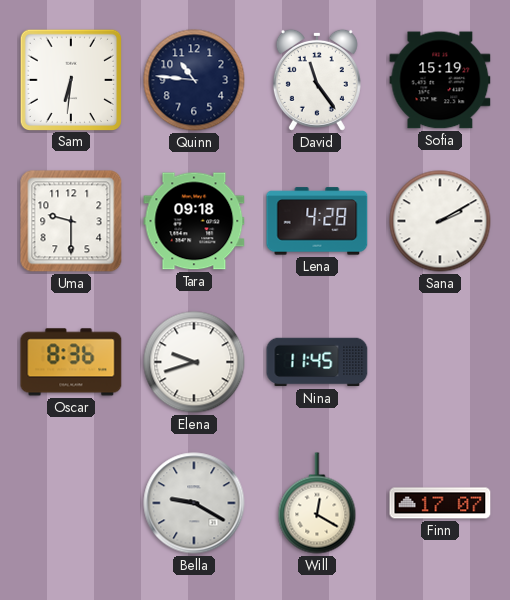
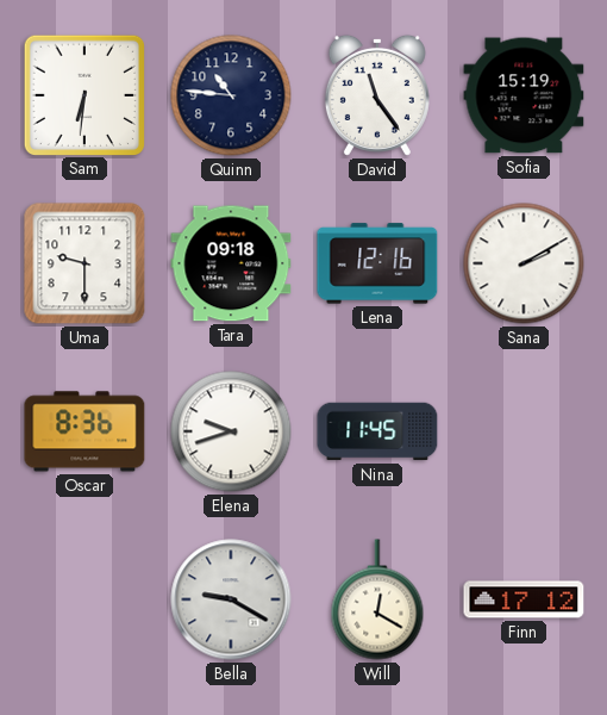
Lena: 4:28 -> 12:16
Finn: 17:07 -> 17:12
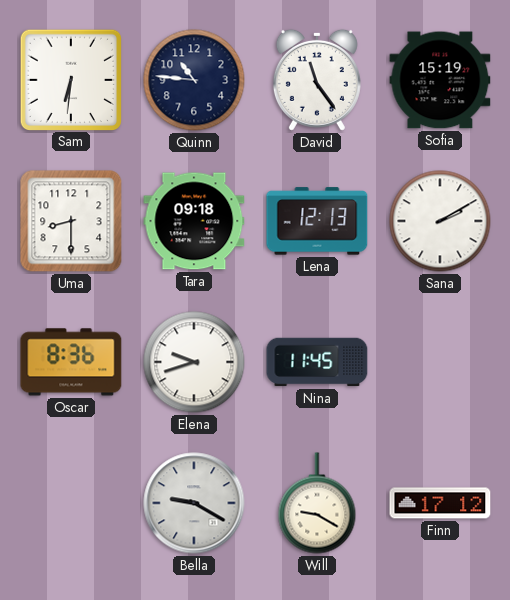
Uma: 9:30 -> 8:30
Lena: 12:16 -> 12:13
Will: 12:20 -> 9:20
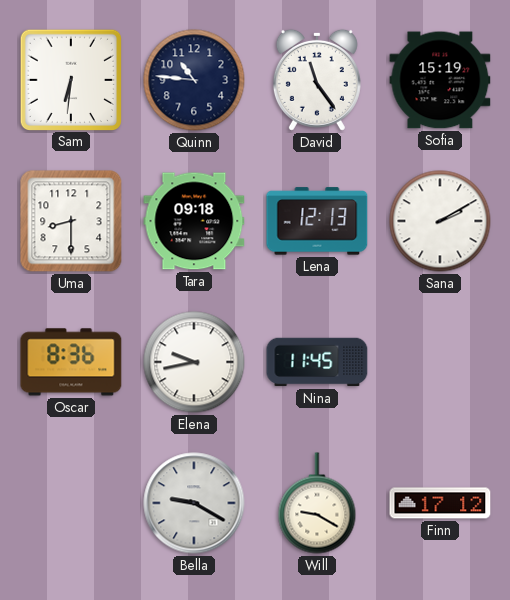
Elena: 9:42 -> 9:43
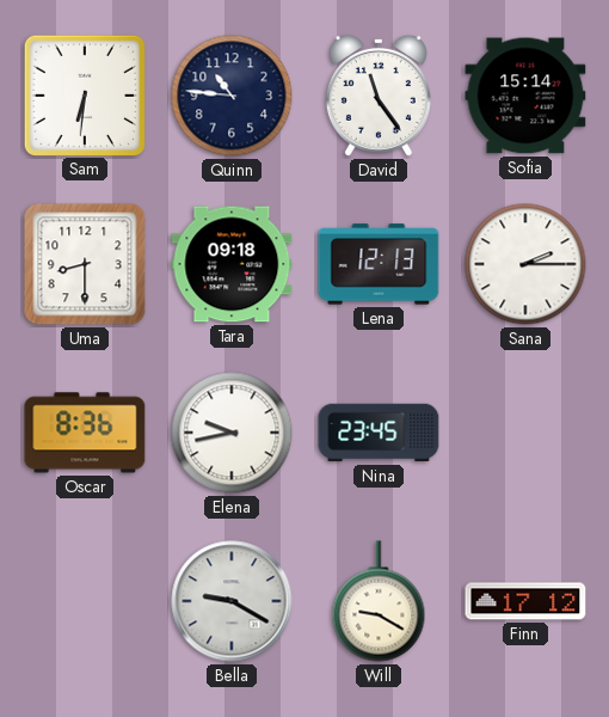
Sofia: 15:19 -> 15:14
Sana: 2:10 -> 2:15
Nina: 11:45 -> 23:45
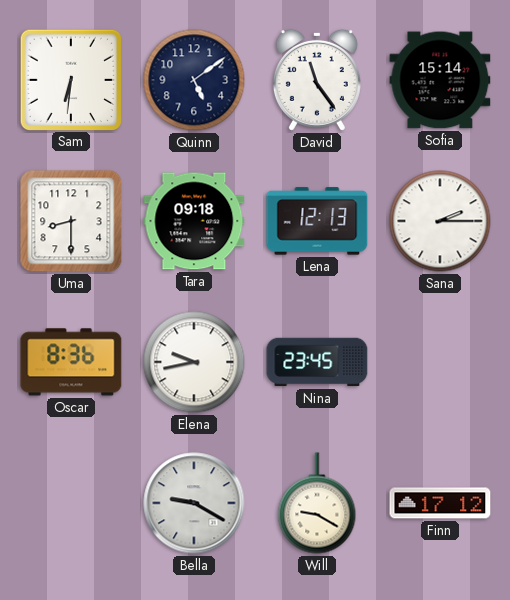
Quinn: 10:46 -> 5:09
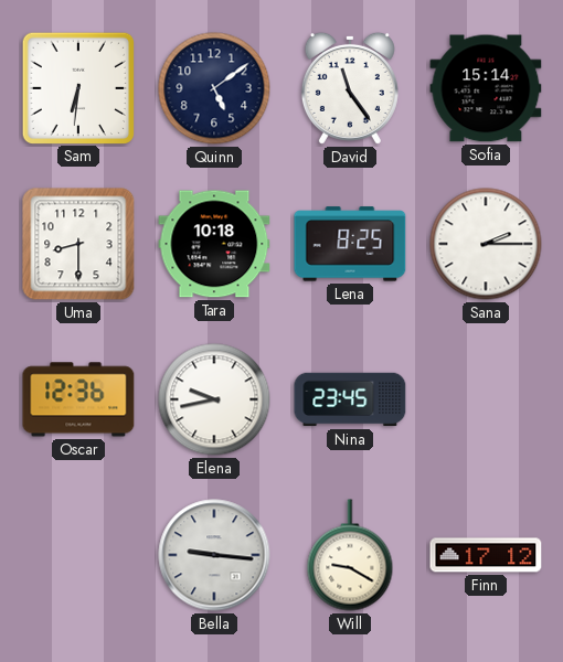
Tara: 09:18 -> 10:18
Lena: 12:13 -> 8:25
Oscar: 8:36 -> 12:36
Bella: 9:20 -> 9:16
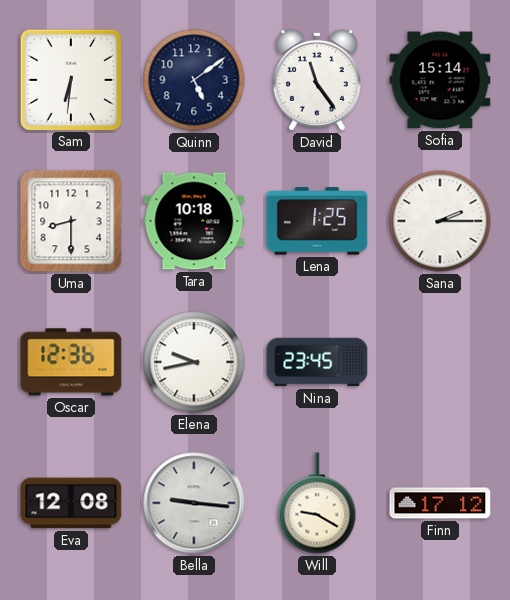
Lena: 8:25 -> 1:25
Eva: none -> 12:08
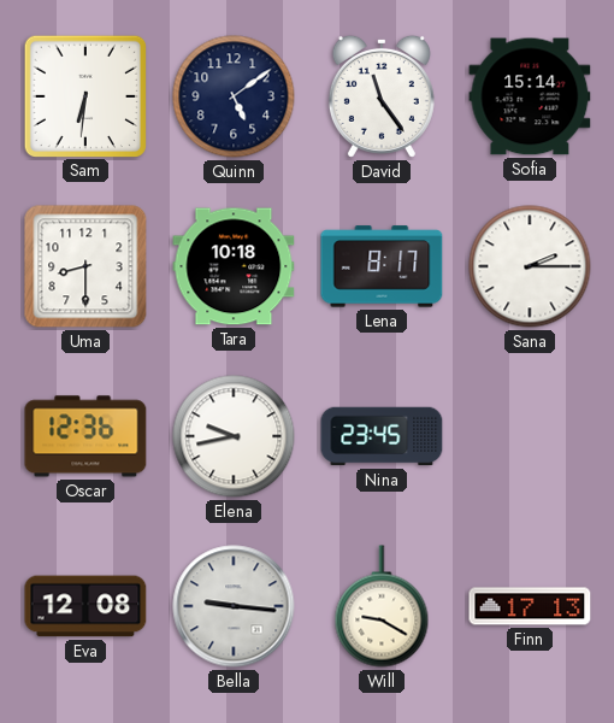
Lena: 1:25 -> 8:17
Finn: 17:12 -> 17:13
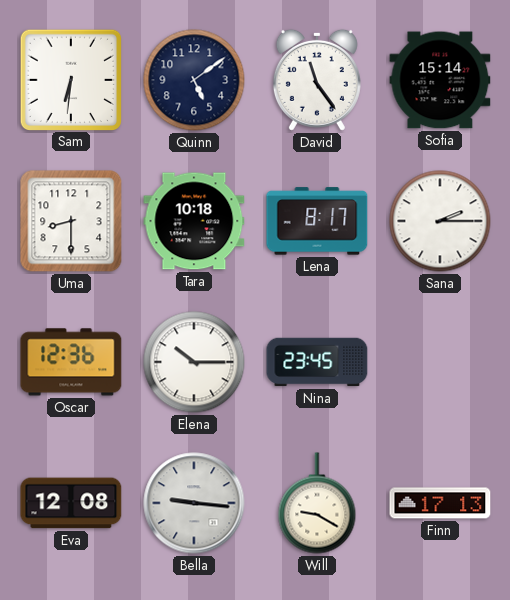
Elena: 9:43 -> 10:15
